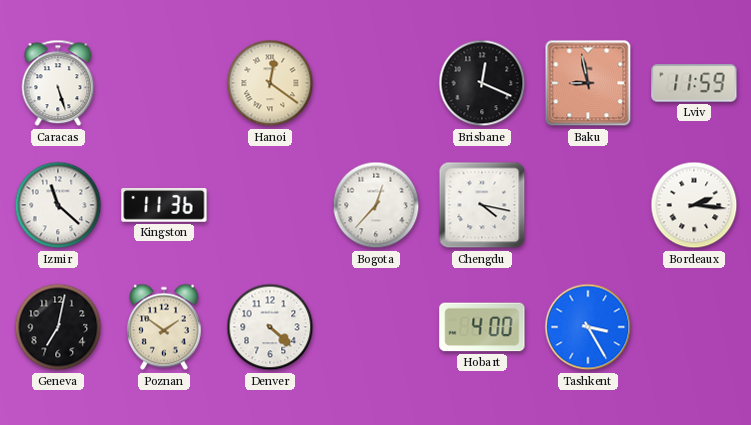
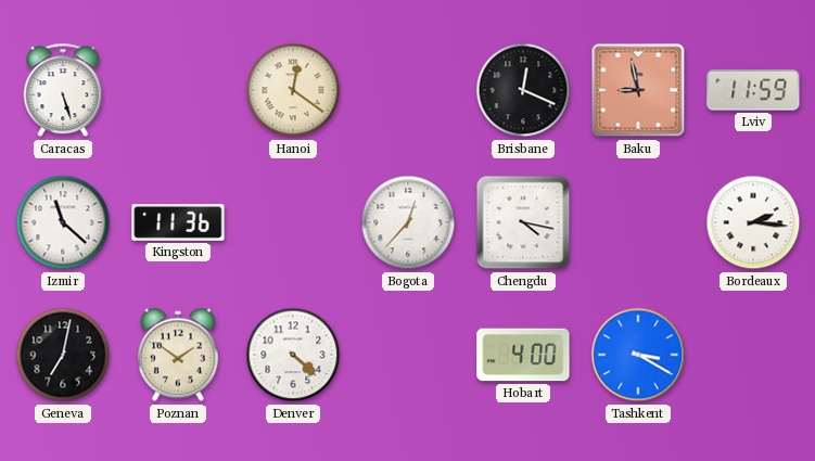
Tashkent: 3:25 -> 3:20
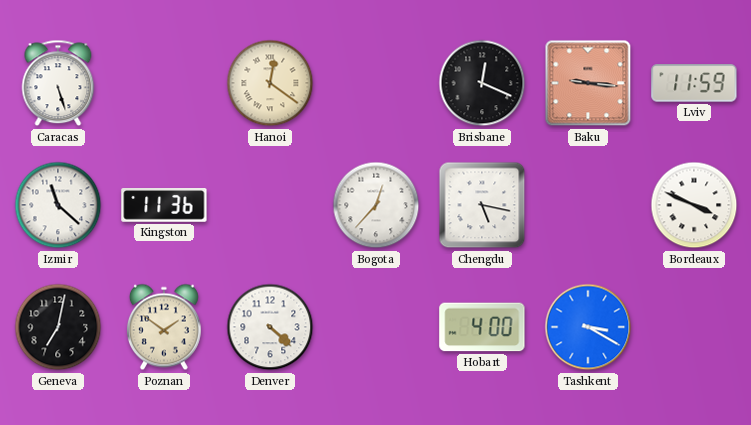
Baku: 8:58 -> 9:16
Chengdu: 4:17 -> 5:17
Bordeaux: 2:16 -> 3:49
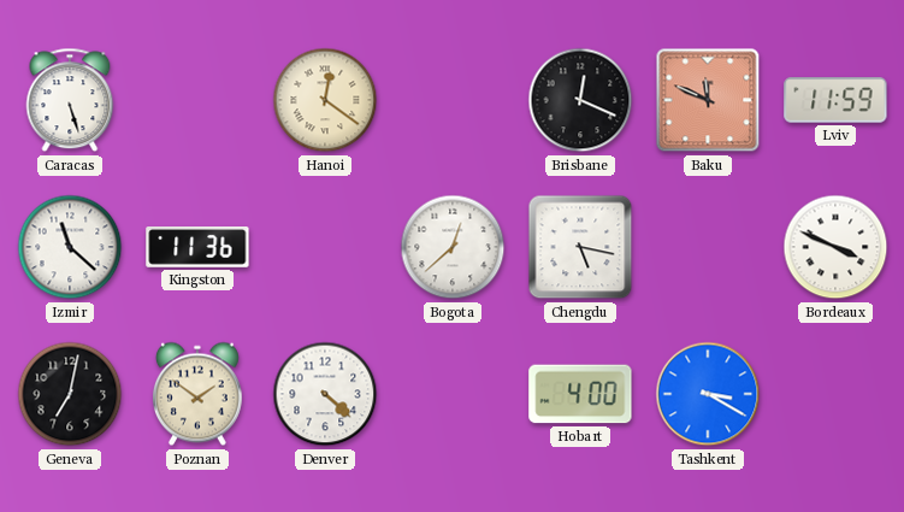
Baku: 9:16 -> 11:49
Bogota: 12:37 -> 12:38
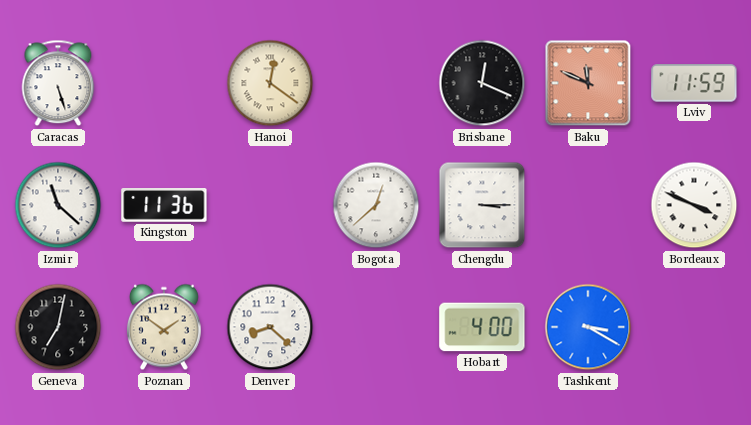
Chengdu: 5:17 -> 3:15
Denver: 4:22 -> 8:22
